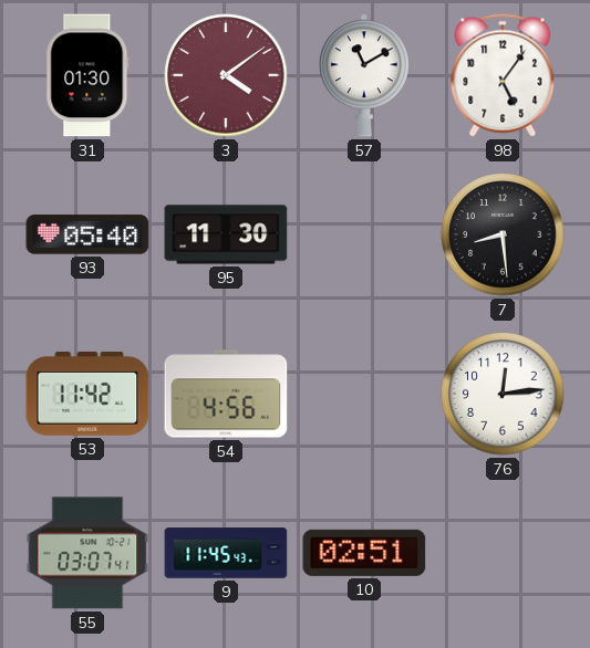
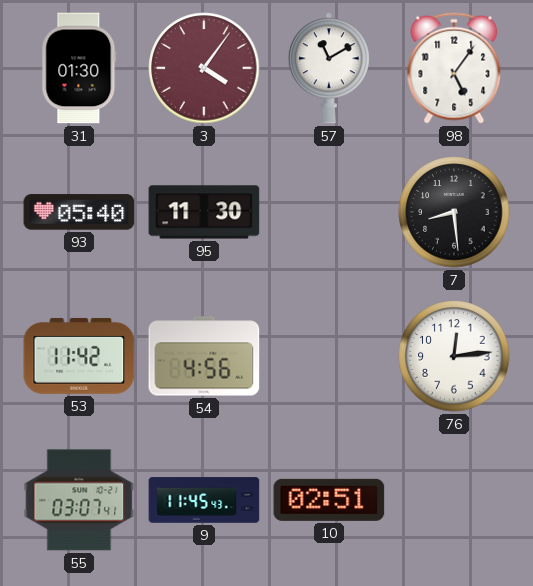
3: 4:09 -> 4:06
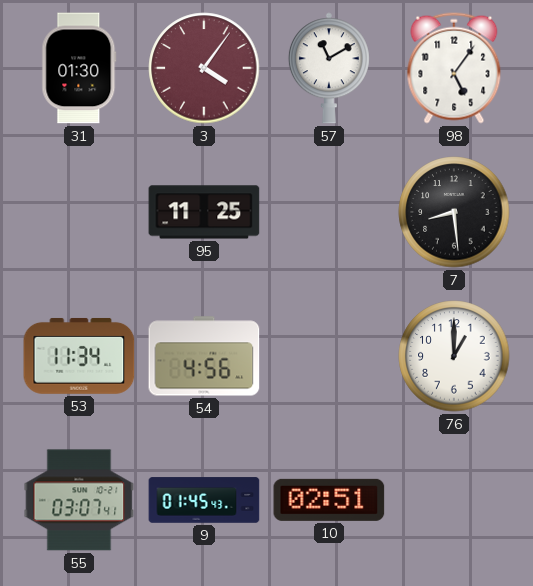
93: 05:40 -> none
95: 11:30 -> 11:25
53: 11:42 -> 11:34
76: 12:14 -> 1:00
9: 11:45 -> 01:45
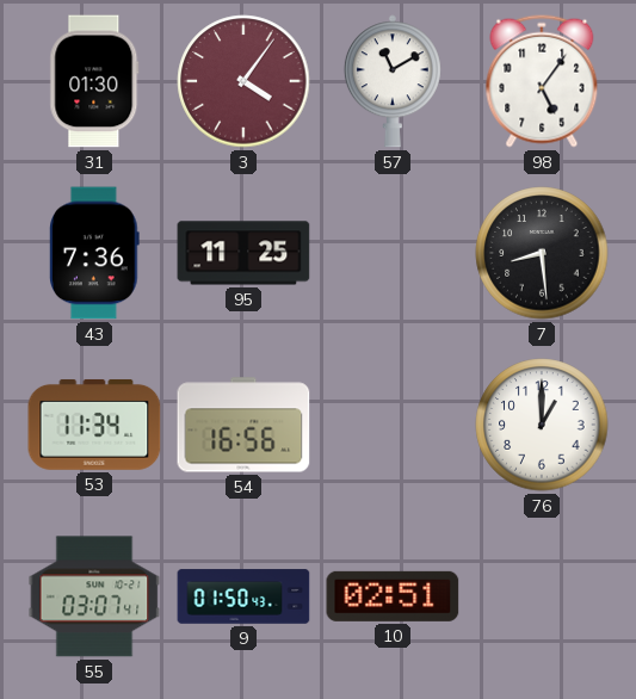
43: none -> 7:36
54: 4:56 -> 16:56
9: 01:45 -> 01:50
